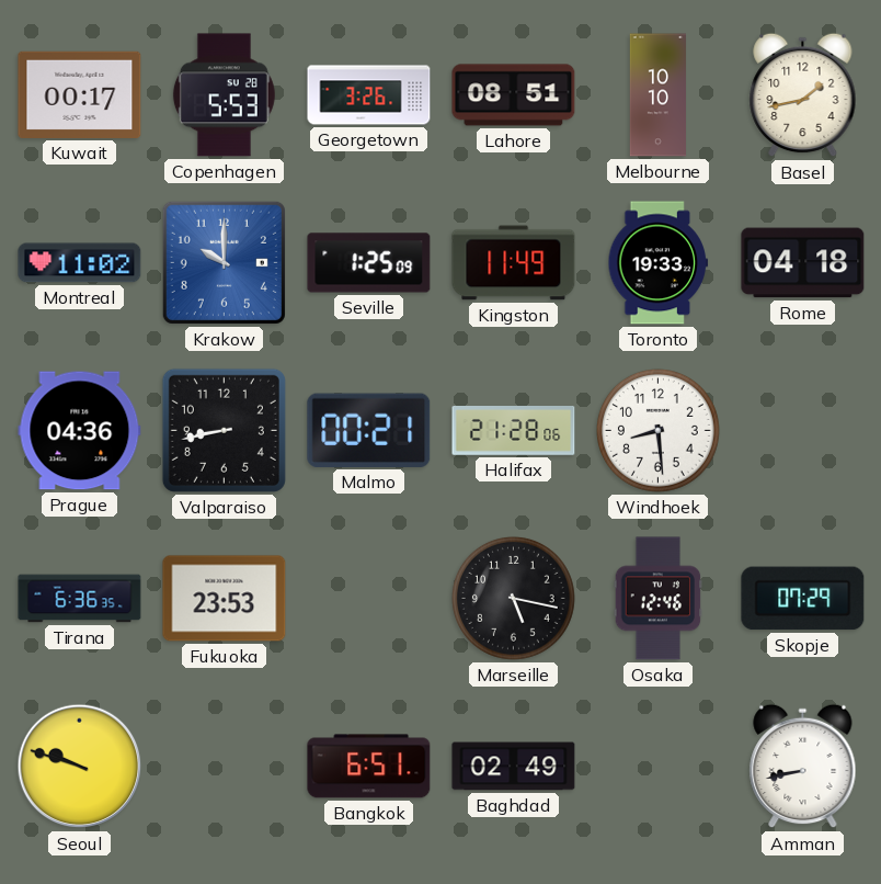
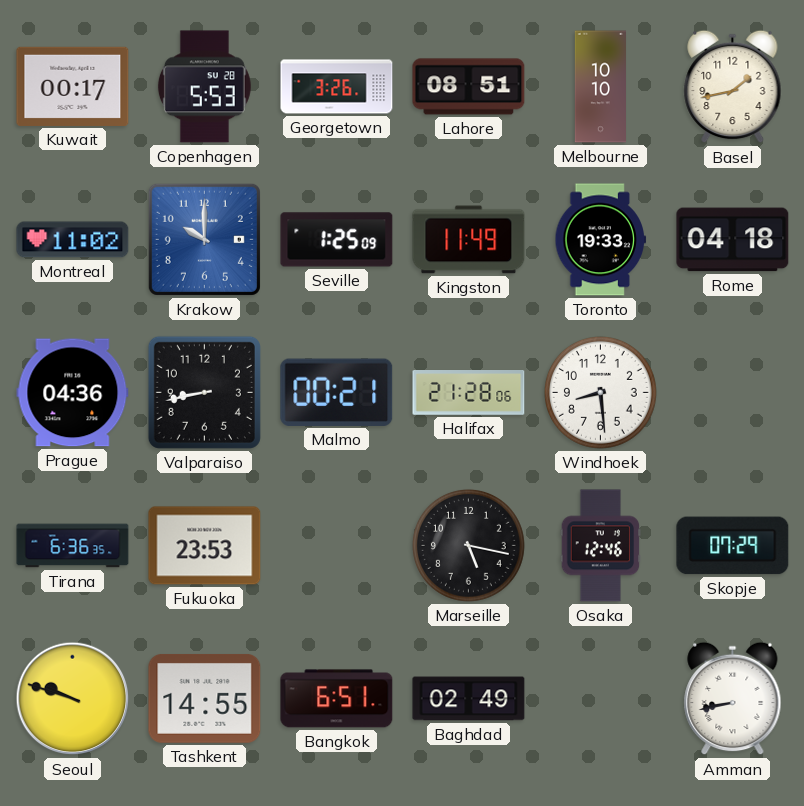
Tashkent: none -> 14:55
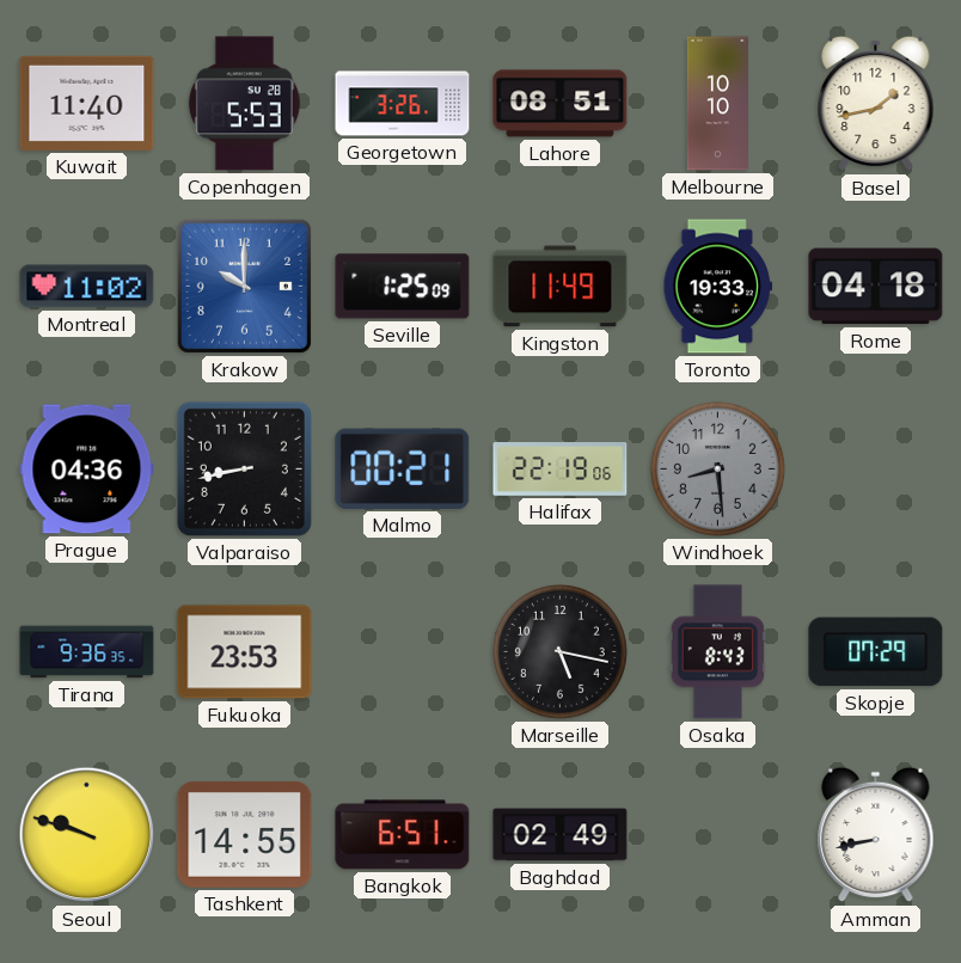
Kuwait: 00:17 -> 11:40
Halifax: 21:28 -> 22:19
Windhoek dial: white -> grey
Tirana: 6:36 -> 9:36
Osaka: 12:46 -> 8:43
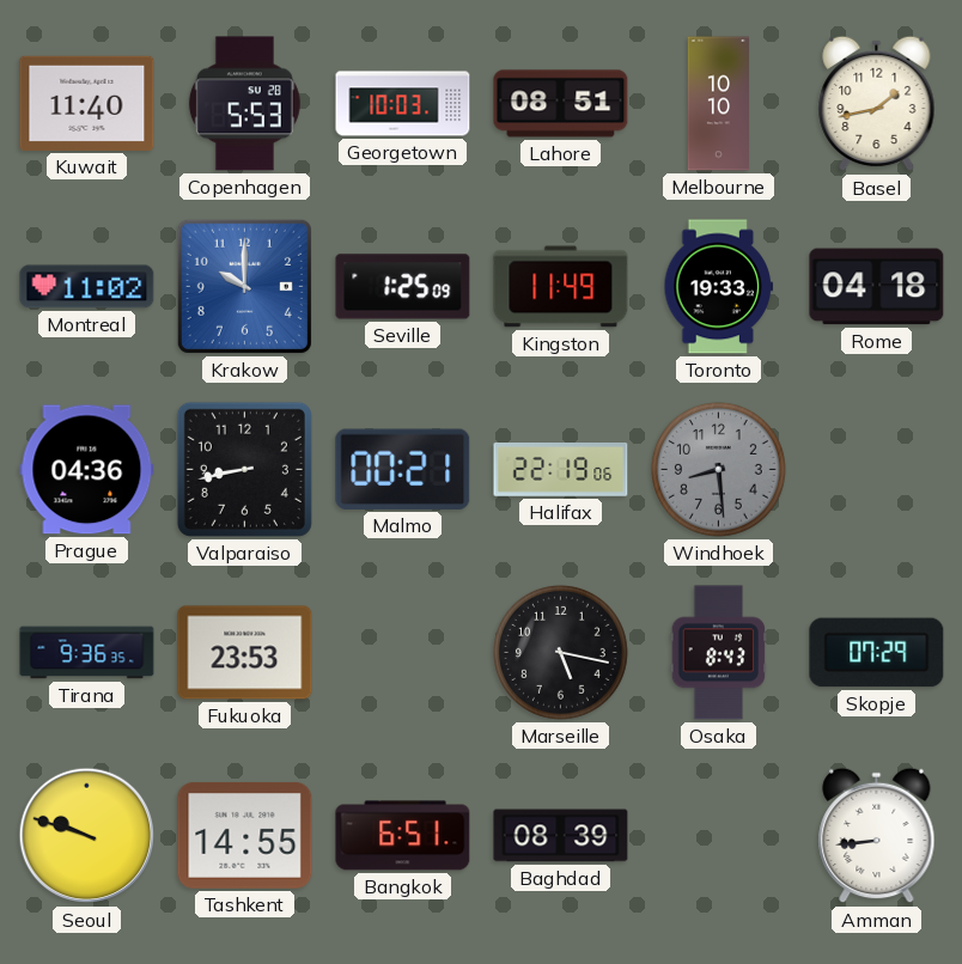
Georgetown: 3:26 -> 10:03
Baghdad: 02:49 -> 08:39
Amman: 8:43 -> 8:44
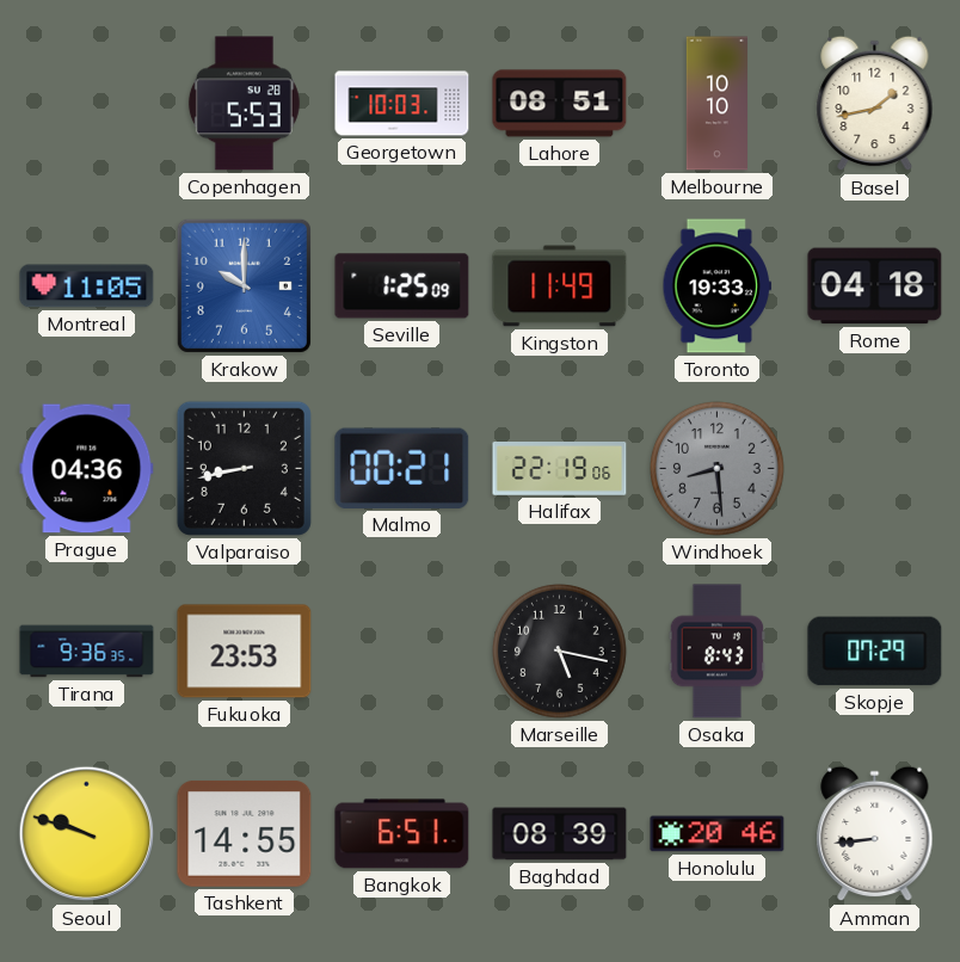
Kuwait: 11:40 -> none
Montreal: 11:02 -> 11:05
Honolulu: none -> 20:46
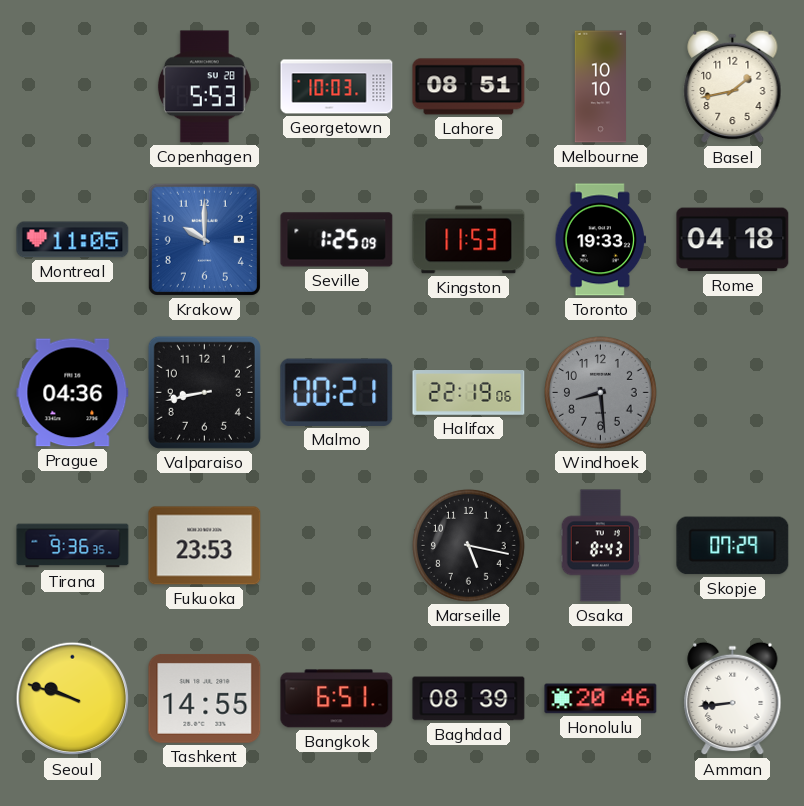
Kingston: 11:49 -> 11:53
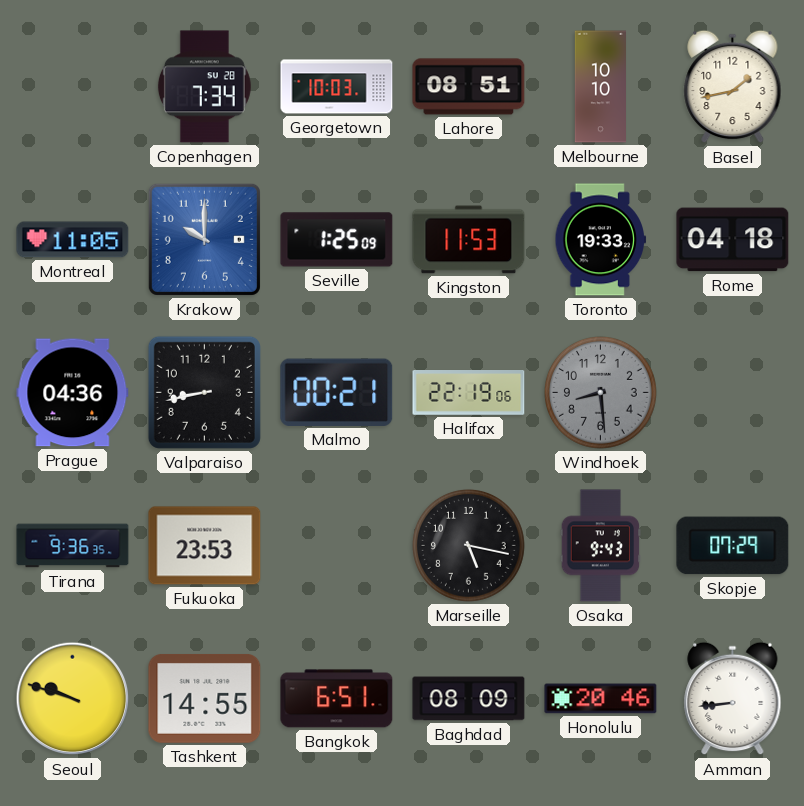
Copenhagen: 5:53 -> 7:34
Osaka: 8:43 -> 9:43
Baghdad: 08:39 -> 08:09
